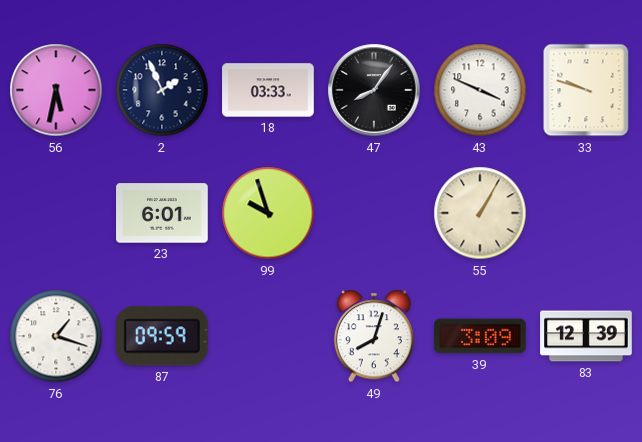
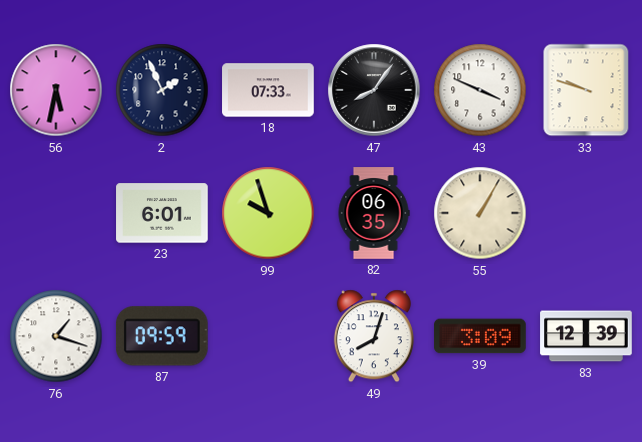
18: 03:33 -> 07:33
82: none -> 06:35
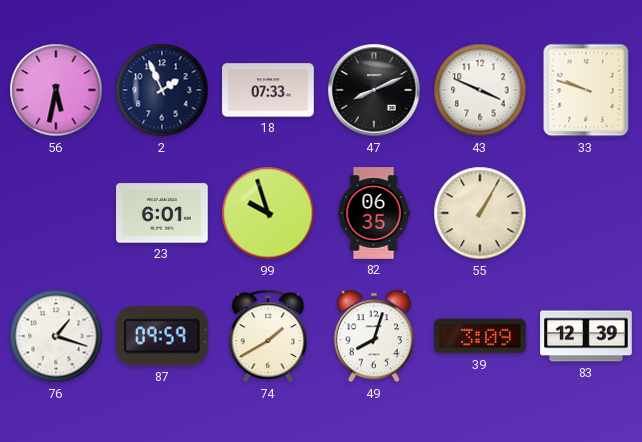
47: 8:06 -> 8:11
74: none -> 1:40
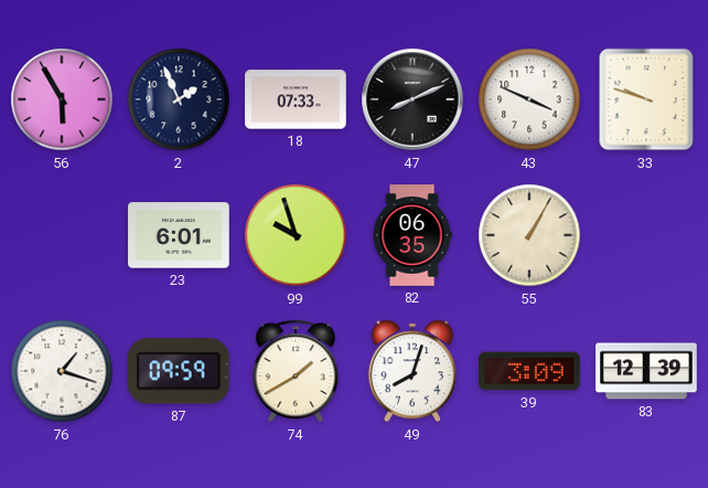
56: 5:32 -> 5:55
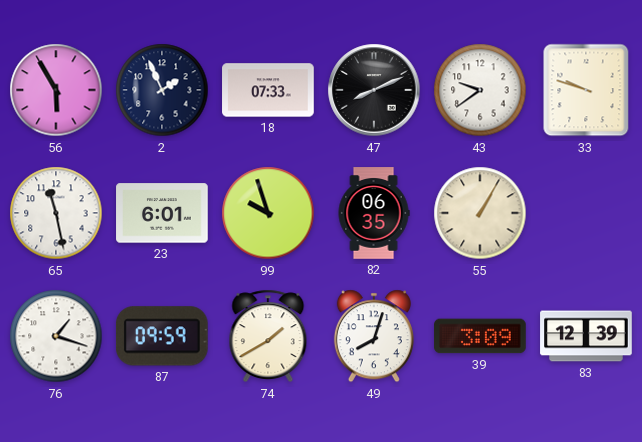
43: 3:49 -> 9:39
65: none -> 11:28
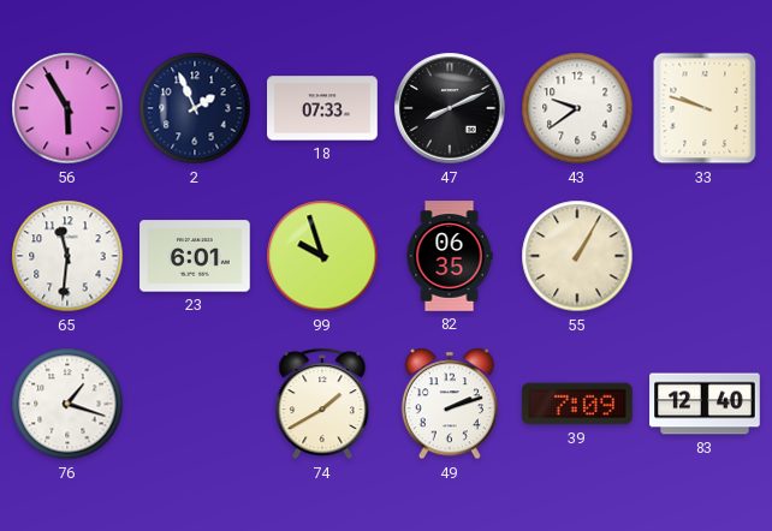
65: 11:28 -> 11:31
87: 09:59 -> none
49: 8:03 -> 2:12
39: 3:09 -> 7:09
83: 12:39 -> 12:40
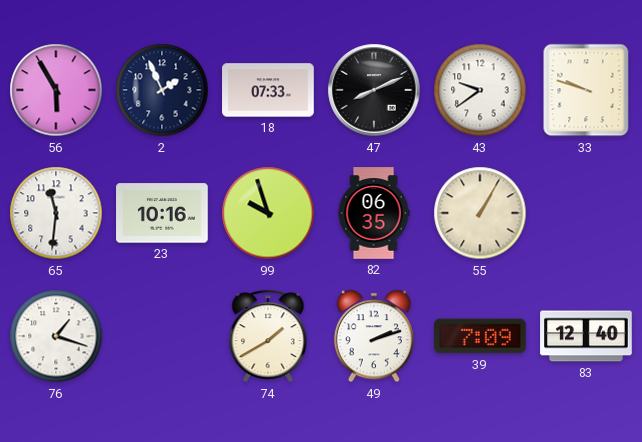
23: 6:01 -> 10:16
